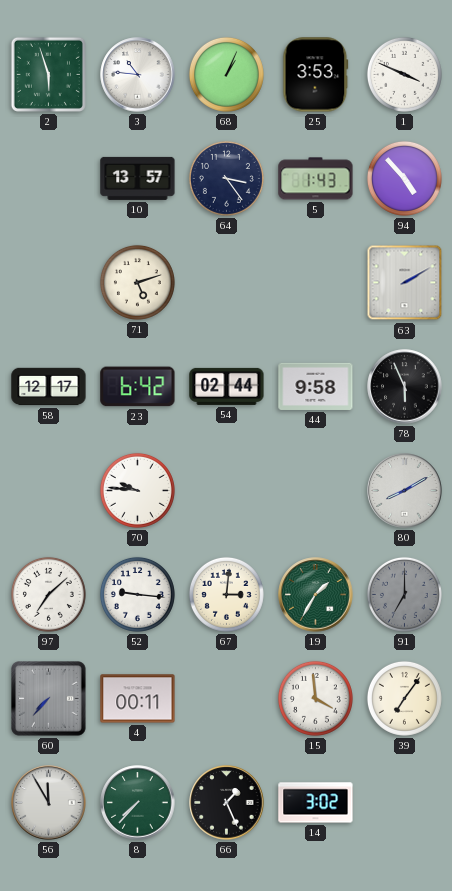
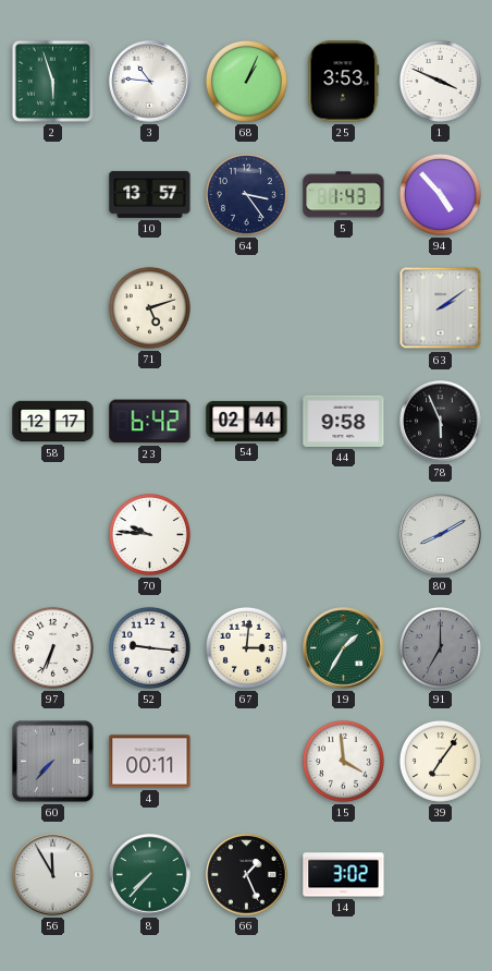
63: 2:10 -> 2:09
97: 7:08 -> 6:34
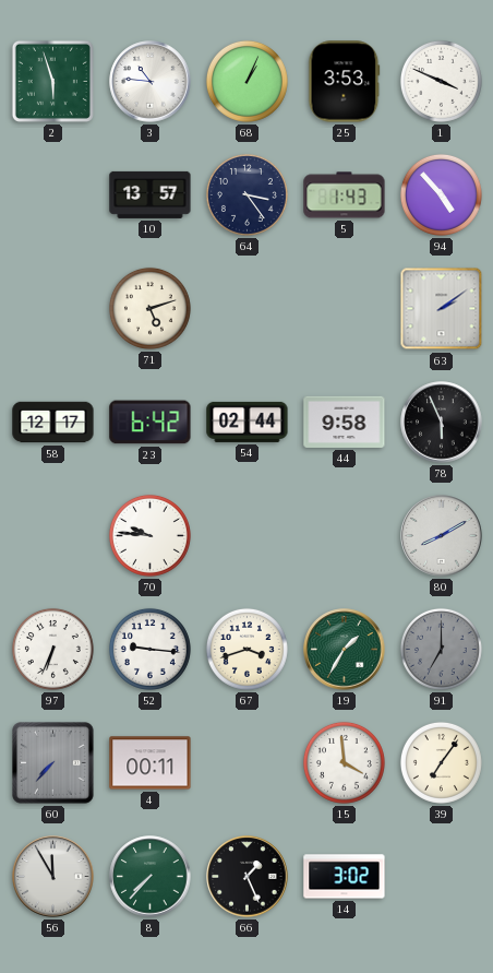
67: 3:01 -> 3:42
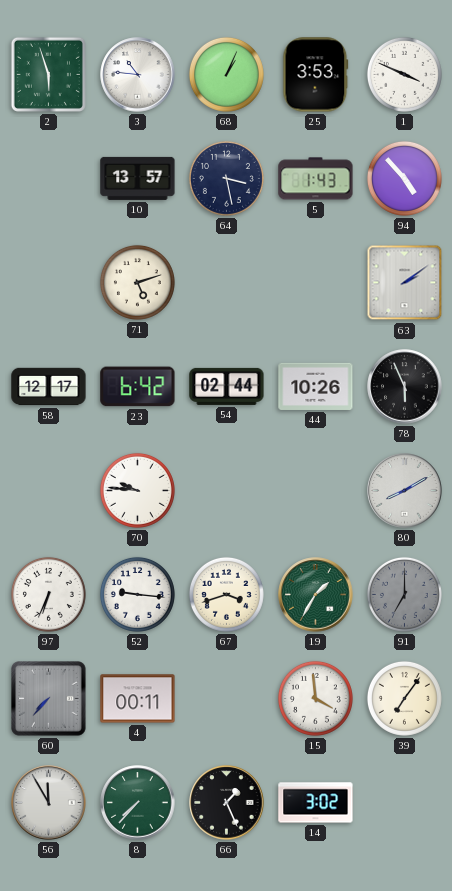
64: 3:24 -> 3:28
44: 9:58 -> 10:26
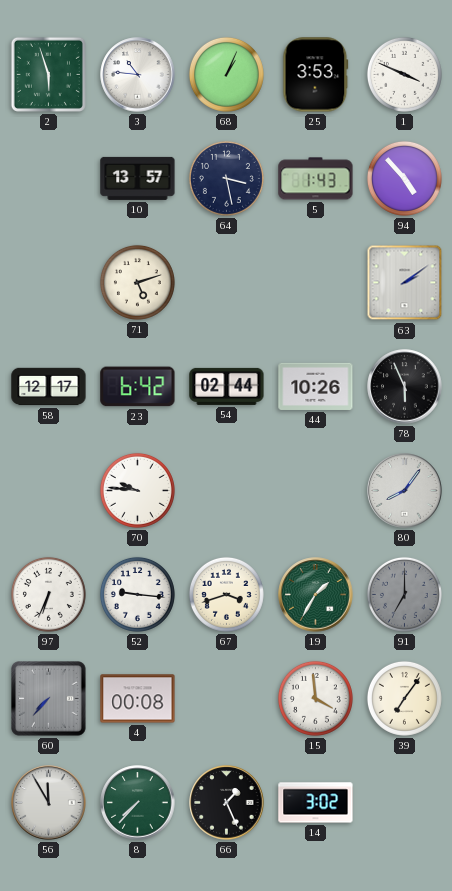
80: 8:10 -> 8:06
4: 00:11 -> 00:08
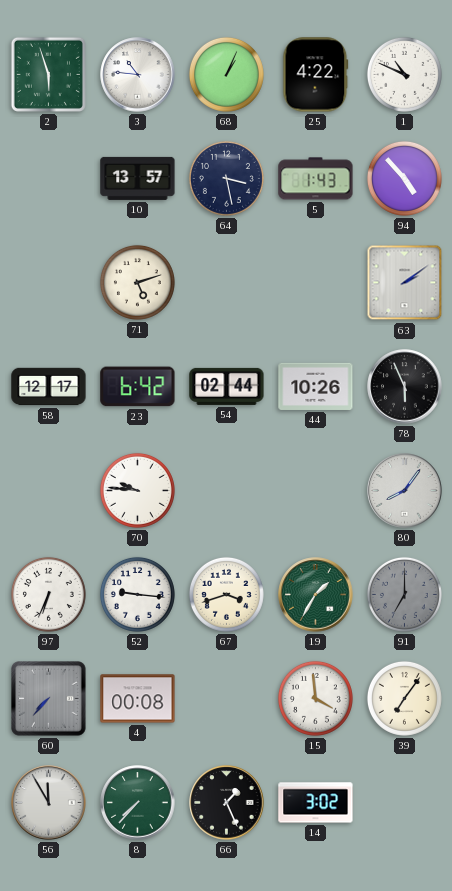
25: 3:53 -> 4:22
1: 3:49 -> 10:49
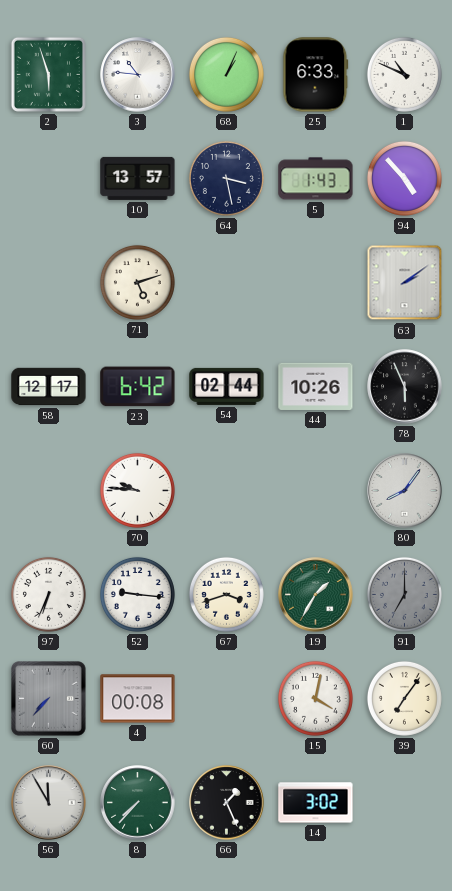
25: 4:22 -> 6:33
15: 3:59 -> 4:02
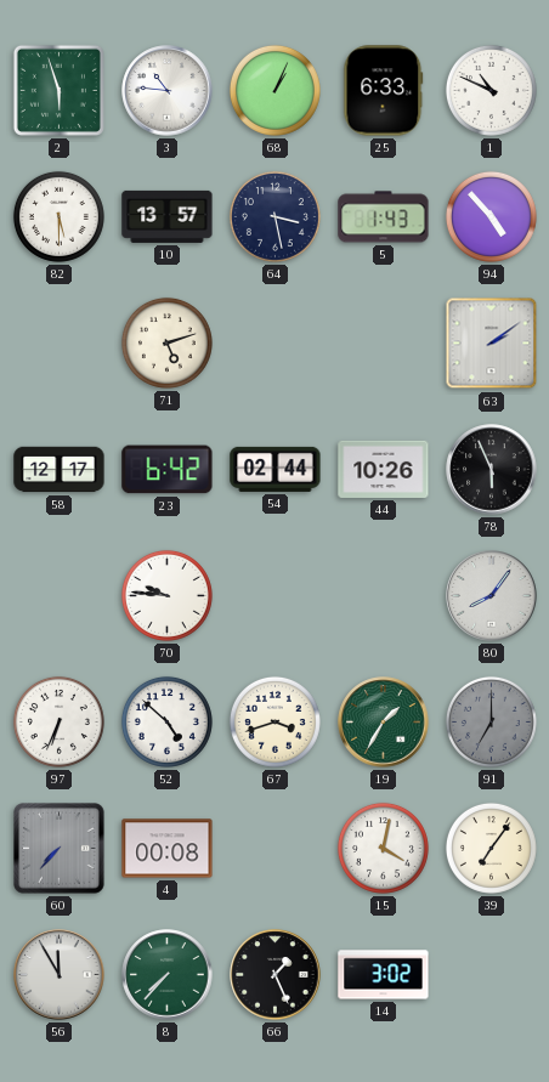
82: none -> 5:30
52: 9:16 -> 4:52
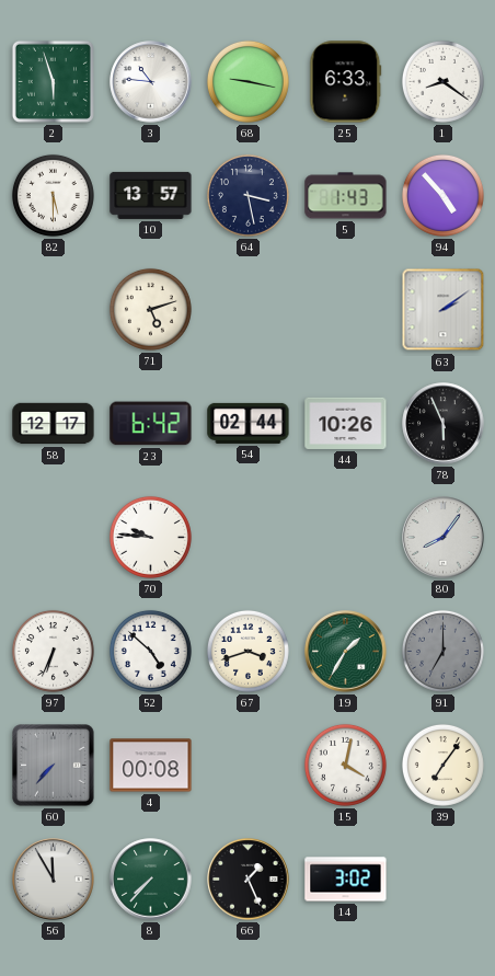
68: 1:04 -> 9:17
1: 10:49 -> 8:21
